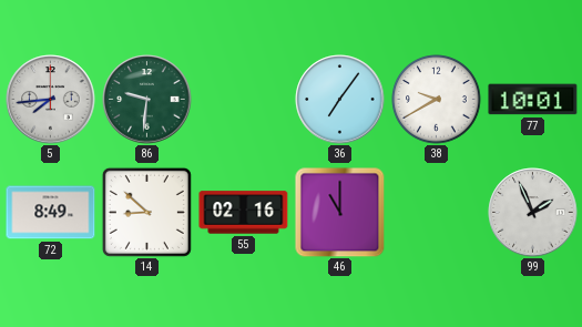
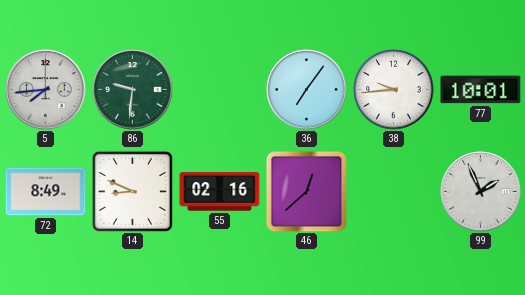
38: 9:40 -> 9:44
14: 8:52 -> 8:49
46: 11:00 -> 12:38
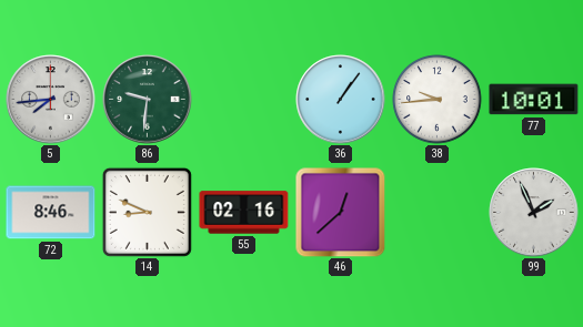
36: 7:06 -> 1:06
72: 8:49 -> 8:46
